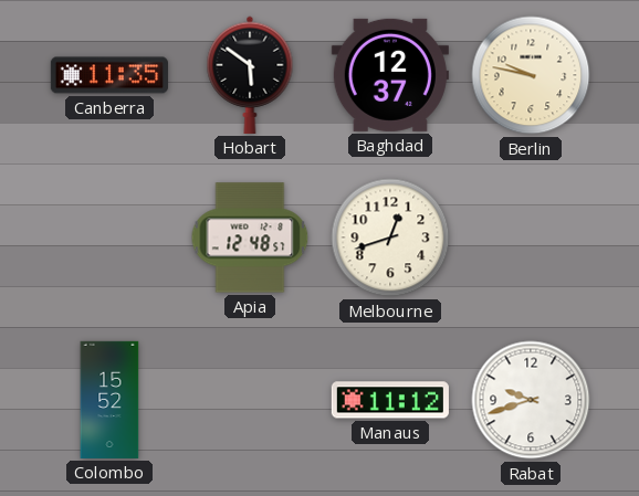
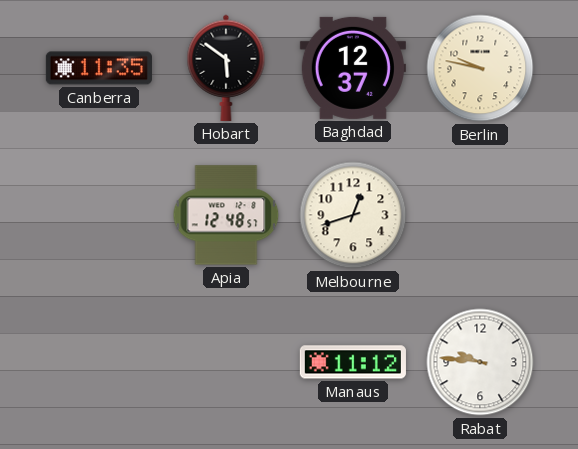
Colombo: 15:52 -> none
Rabat: 9:42 -> 9:46
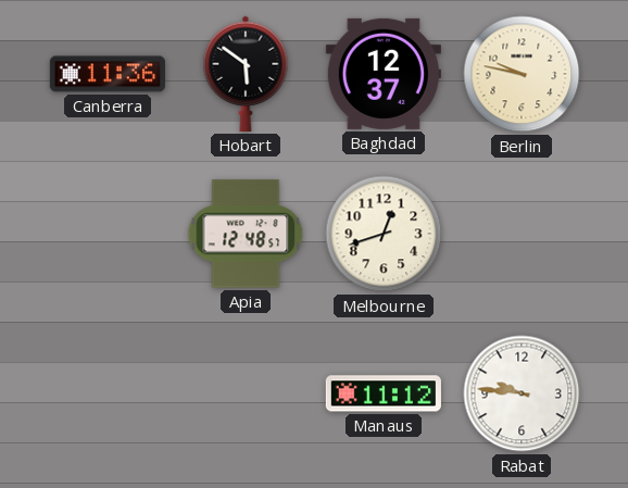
Canberra: 11:35 -> 11:36
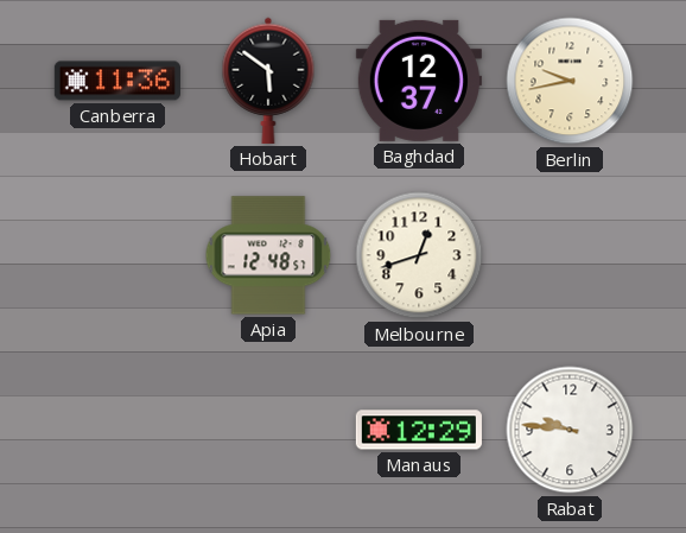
Berlin: 9:47 -> 9:43
Manaus: 11:12 -> 12:29
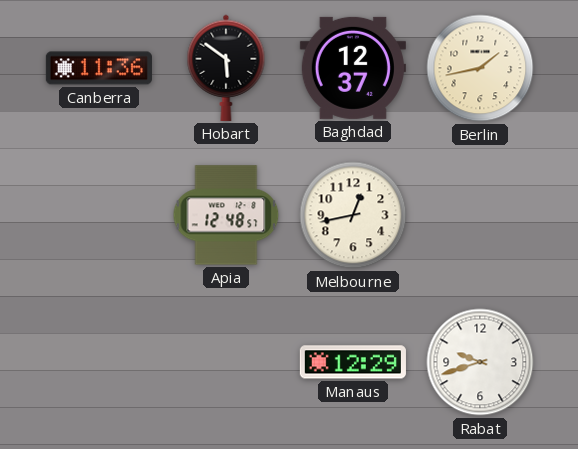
Berlin: 9:43 -> 1:43
Melbourne: 12:42 -> 12:43
Rabat: 9:46 -> 9:42
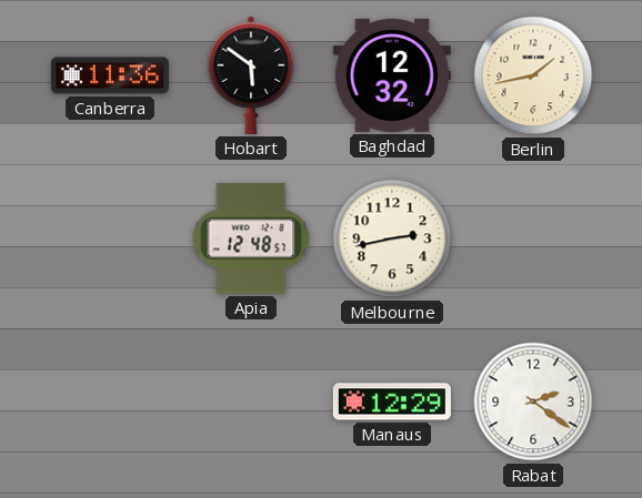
Baghdad: 12:37 -> 12:32
Melbourne: 12:43 -> 2:43
Rabat: 9:42 -> 2:21
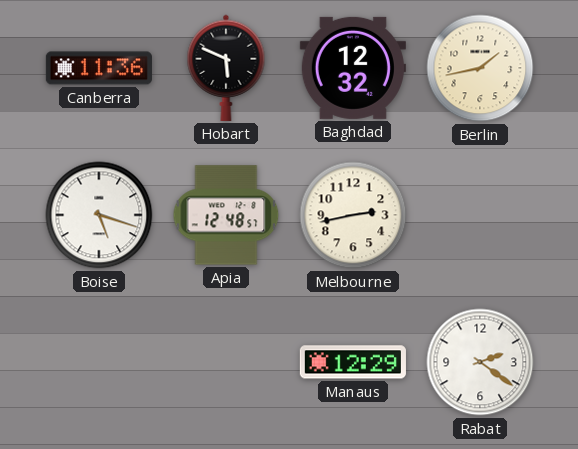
Hobart: 5:51 -> 5:49
Boise: none -> 5:18
